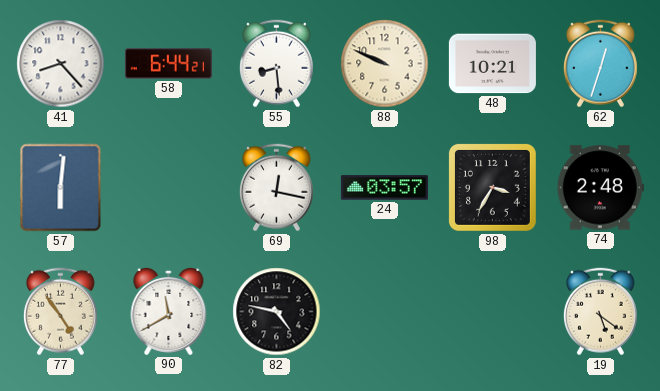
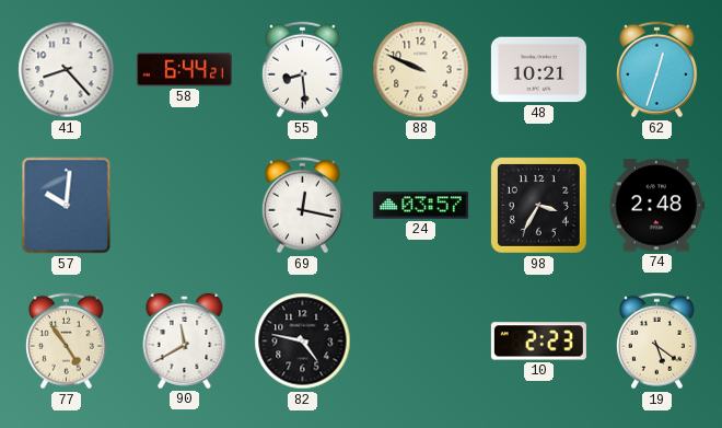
57: 6:01 -> 10:01
10: none -> 2:23
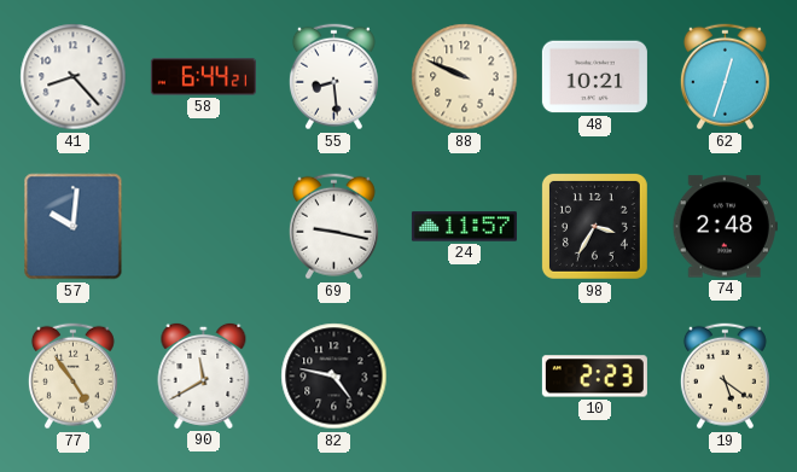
69: 12:17 -> 9:17
24: 03:57 -> 11:57
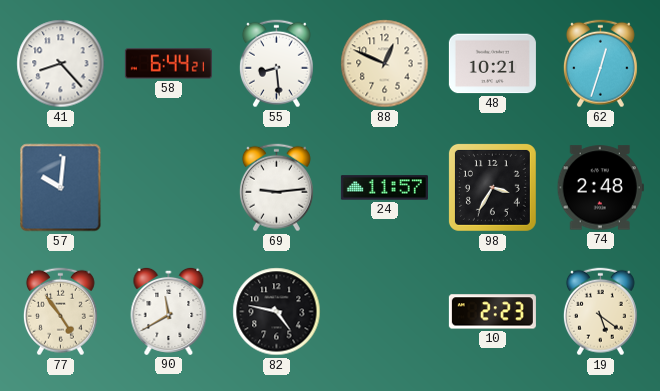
88: 9:49 -> 12:49
69: 9:17 -> 9:14
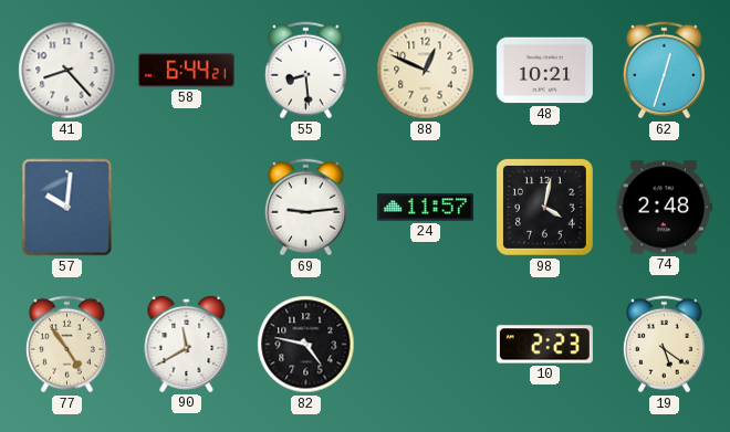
98: 3:35 -> 4:02
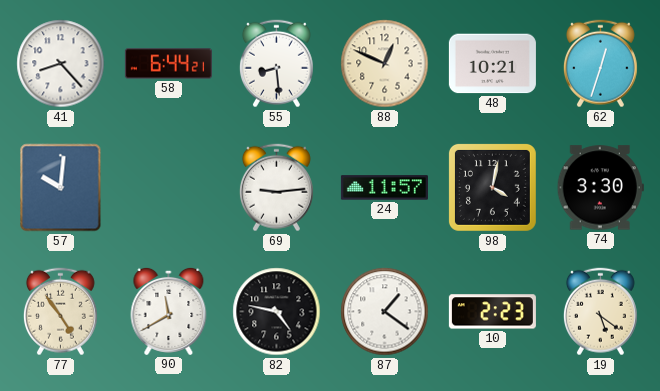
74: 2:48 -> 3:30
87: none -> 1:21
